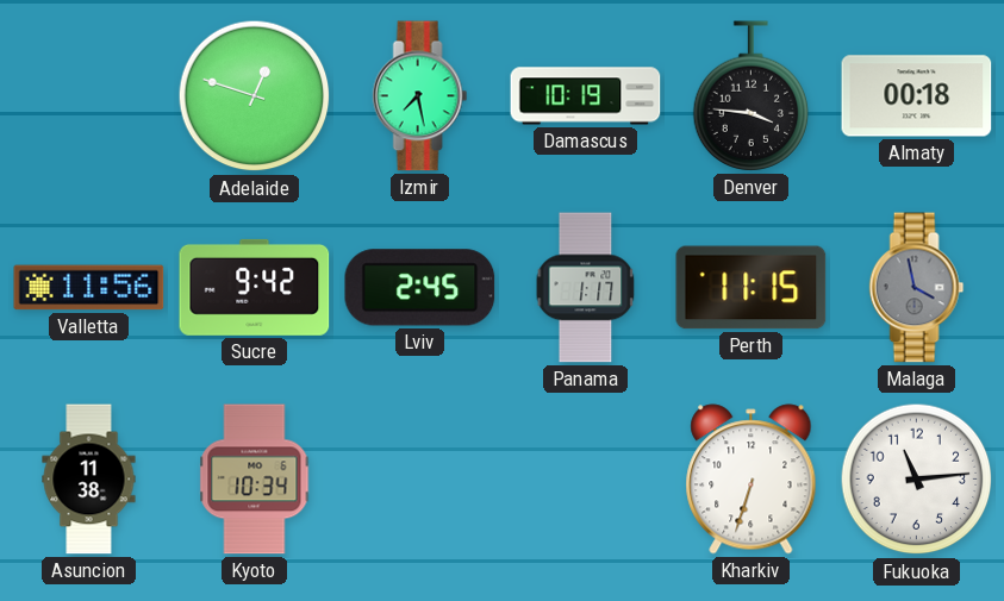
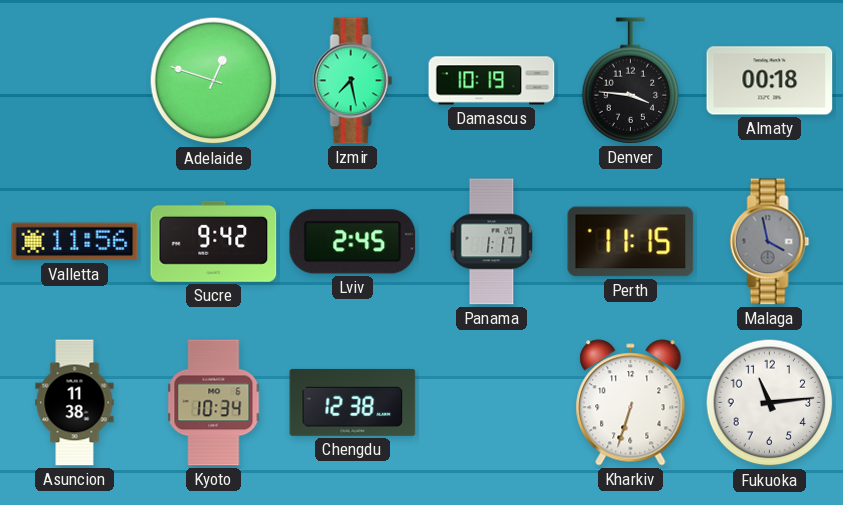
Chengdu: none -> 12:38
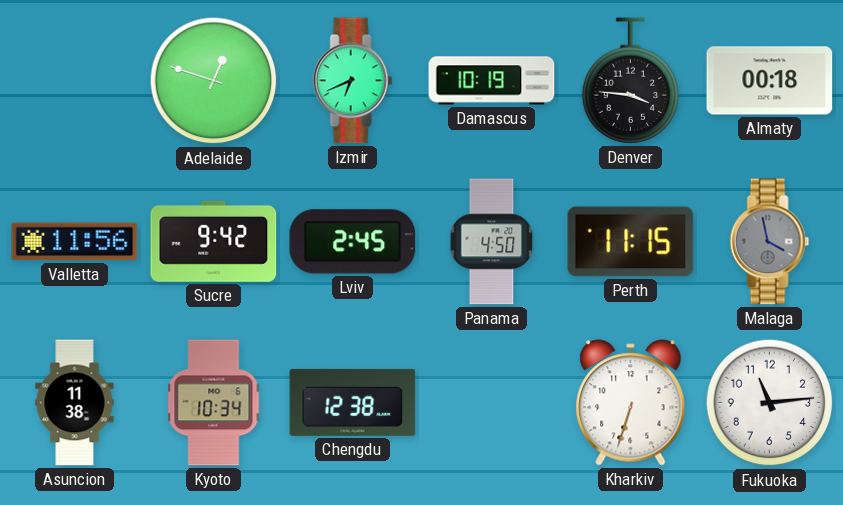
Izmir: 7:28 -> 6:41
Panama: 1:17 -> 4:50
